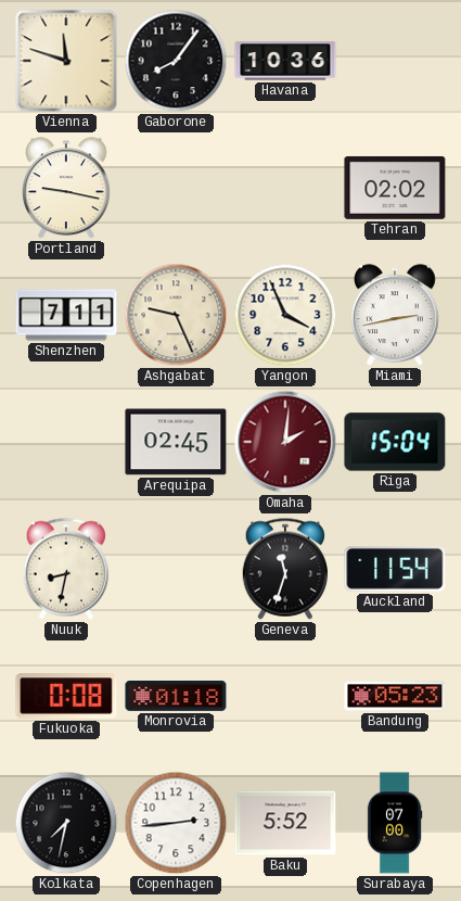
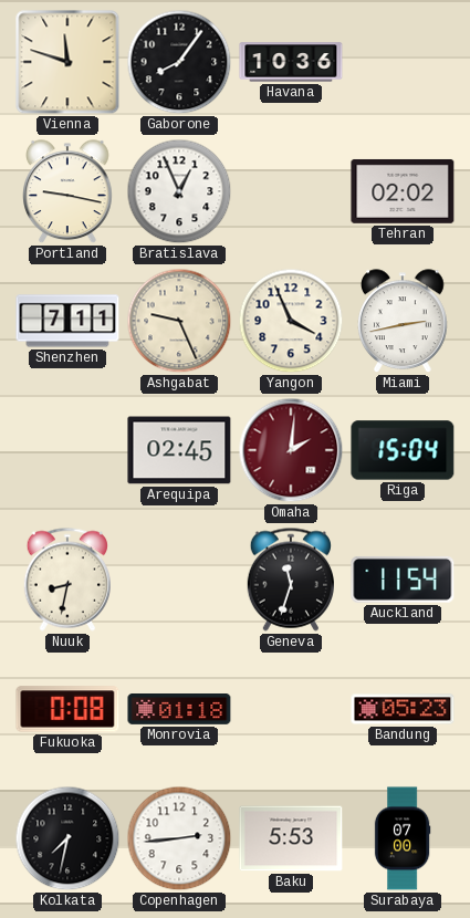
Bratislava: none -> 12:56
Baku: 5:52 -> 5:53
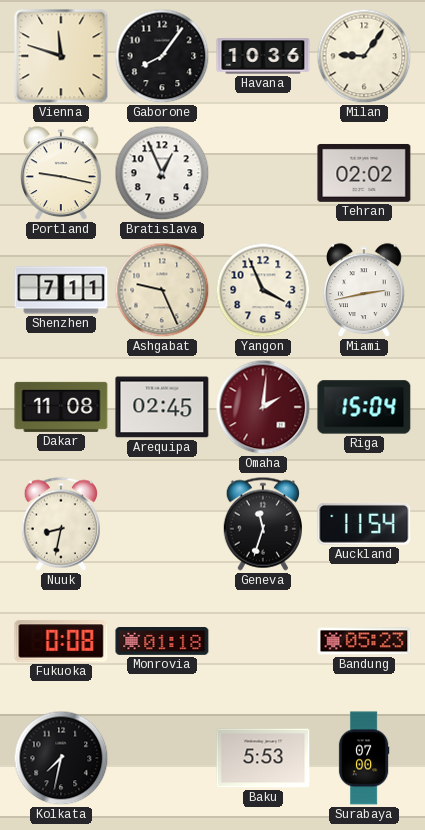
Milan: none -> 9:06
Dakar: none -> 11:08
Copenhagen: 2:44 -> none
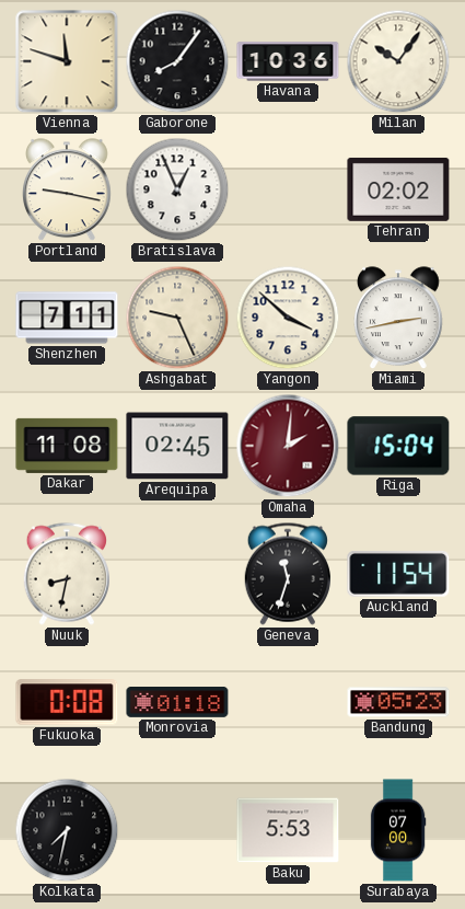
Milan: 9:06 -> 10:06
Yangon: 3:56 -> 3:52
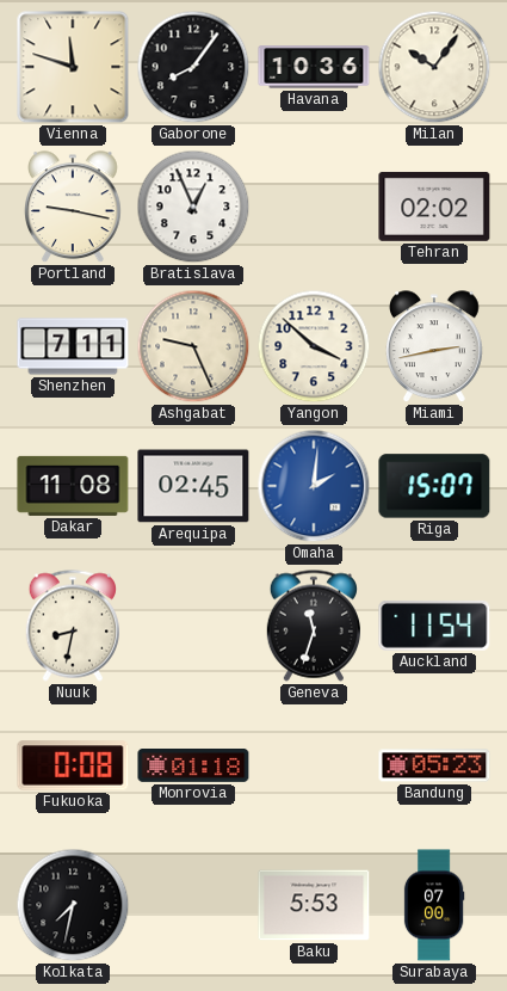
Omaha dial: burgundy -> blue
Riga: 15:04 -> 15:07
